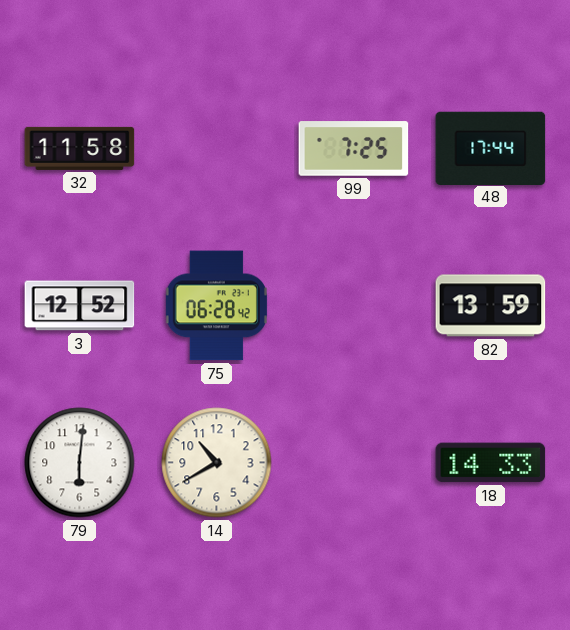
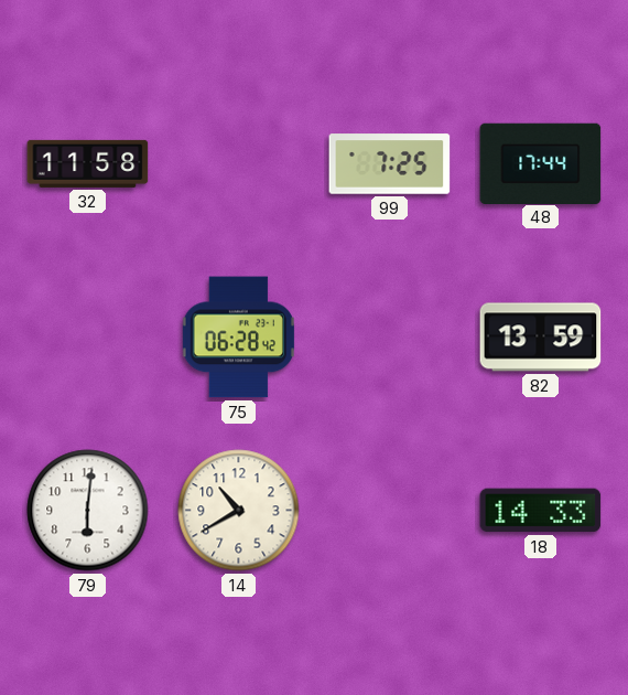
3: 12:52 -> none
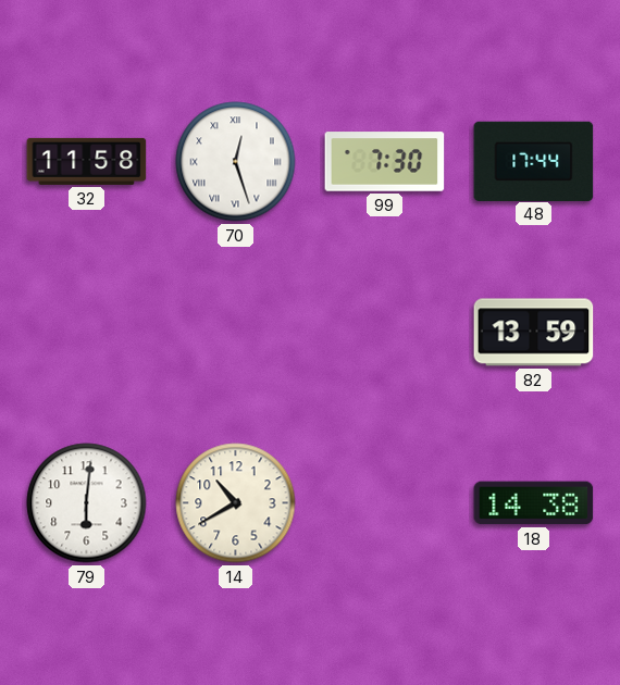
70: none -> 12:27
99: 7:25 -> 7:30
75: 06:28 -> none
18: 14:33 -> 14:38
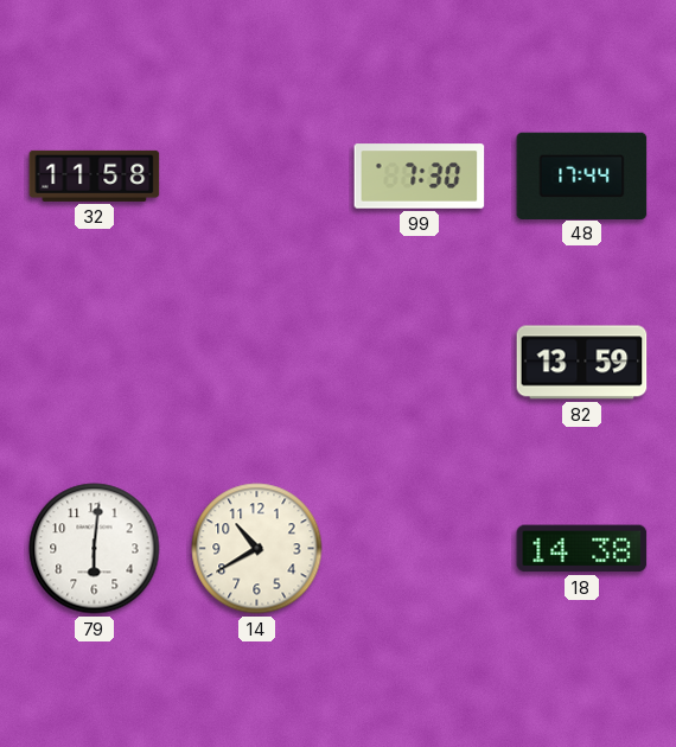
70: 12:27 -> none
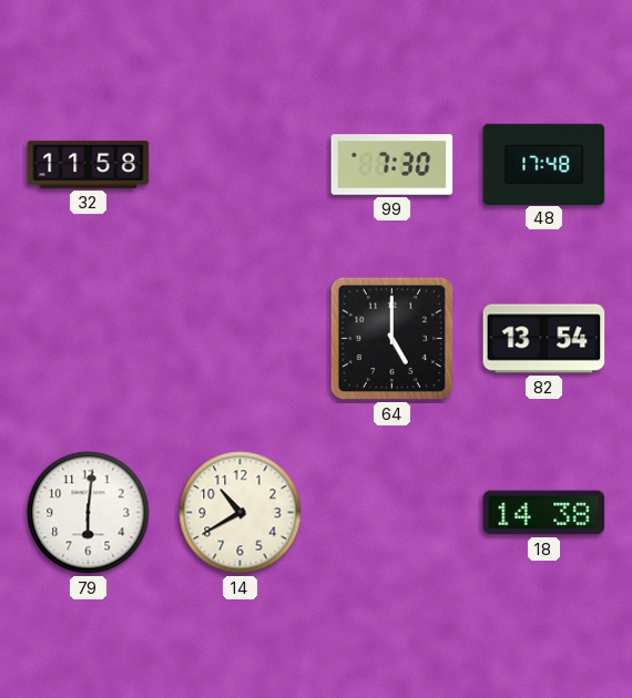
48: 17:44 -> 17:48
64: none -> 5:00
82: 13:59 -> 13:54
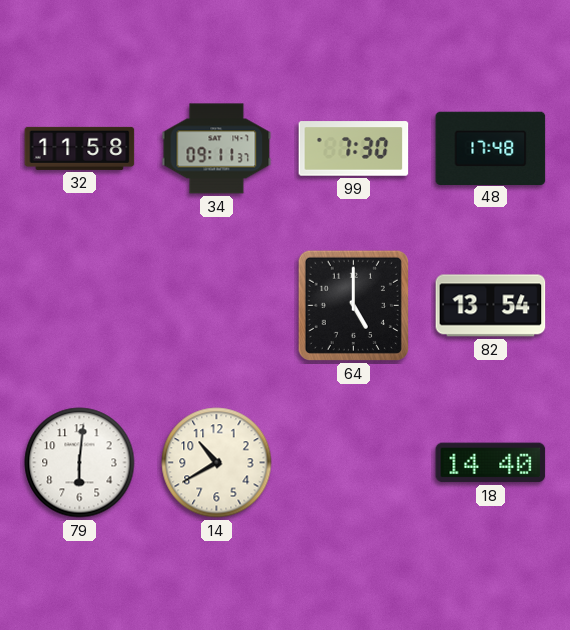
34: none -> 09:11
18: 14:38 -> 14:40
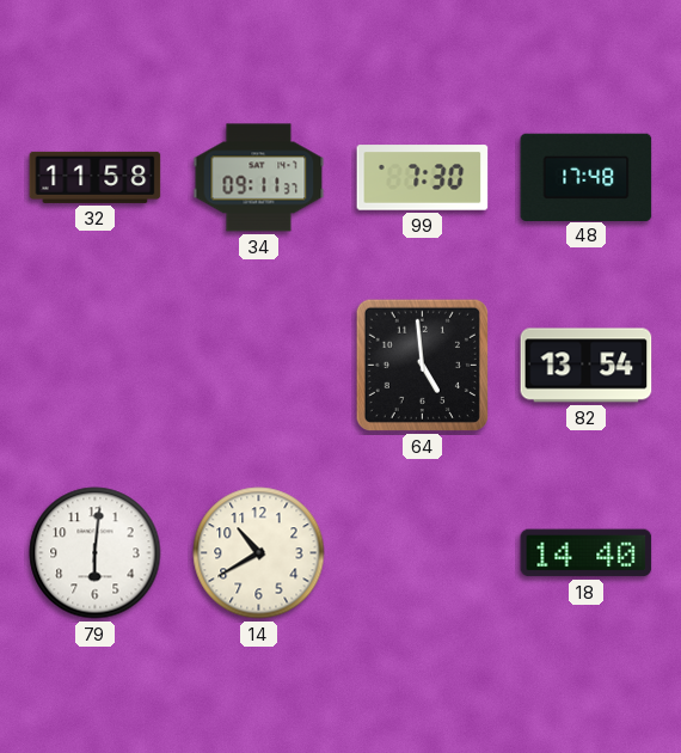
64: 5:00 -> 4:59
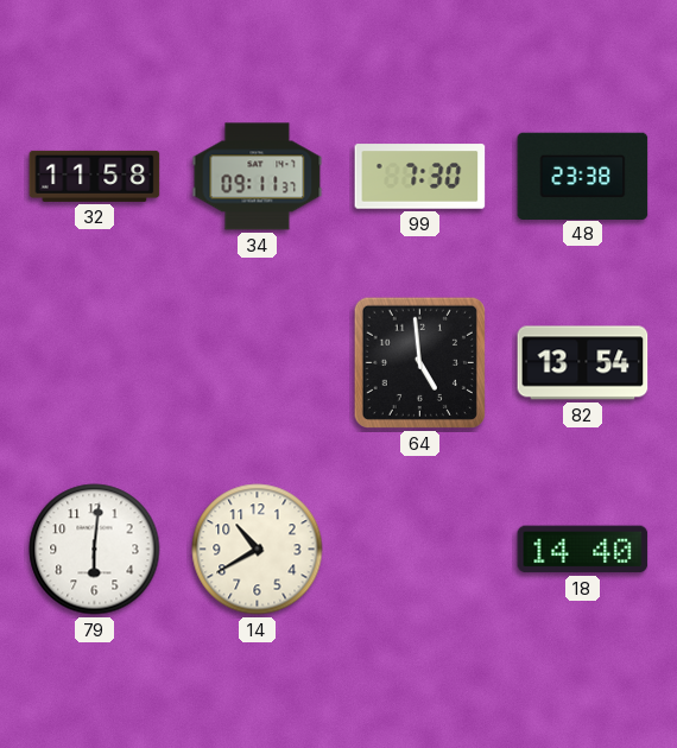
48: 17:48 -> 23:38
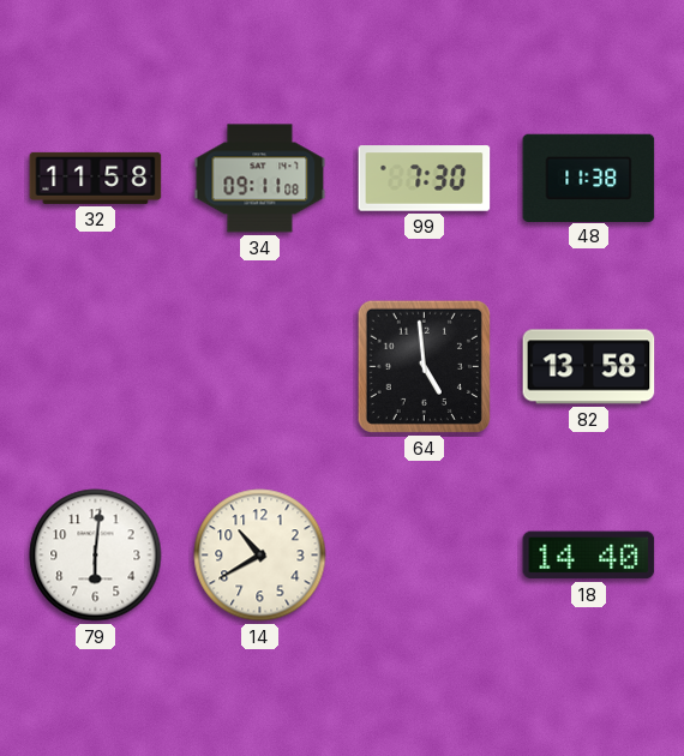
34: 09:11:37 -> 09:11:08
48: 23:38 -> 11:38
82: 13:54 -> 13:58
